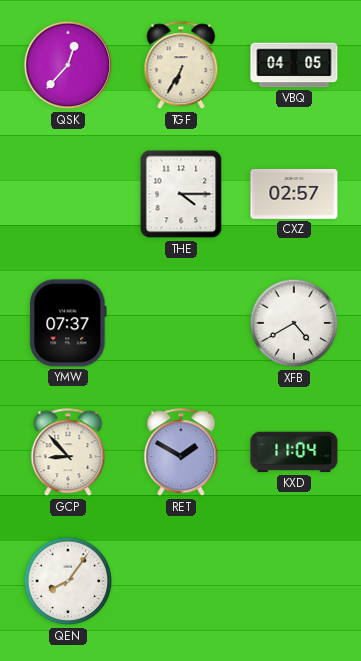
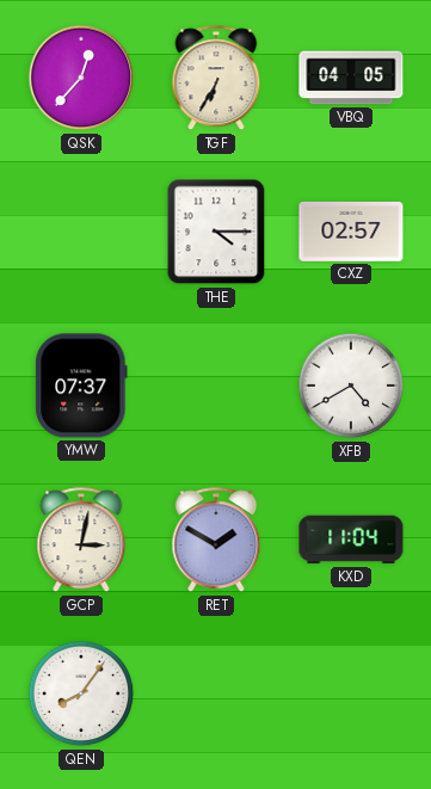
GCP: 8:53 -> 3:02
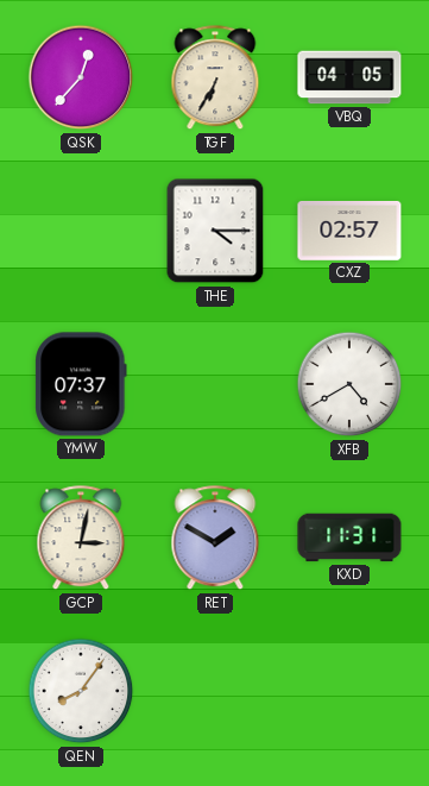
KXD: 11:04 -> 11:31
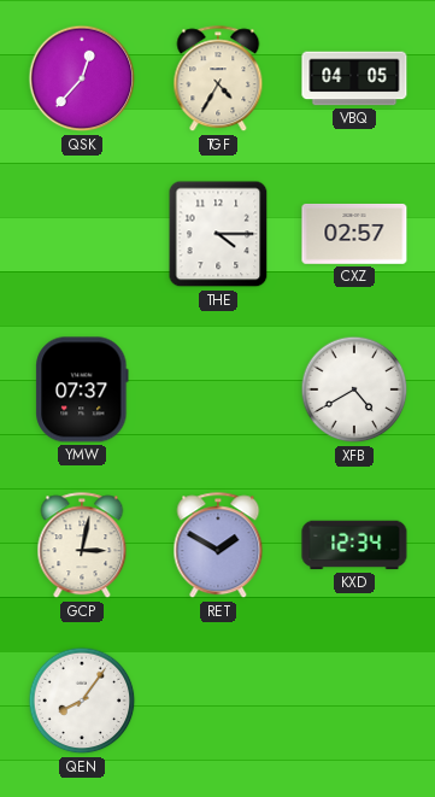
TGF: 6:35 -> 4:35
KXD: 11:31 -> 12:34
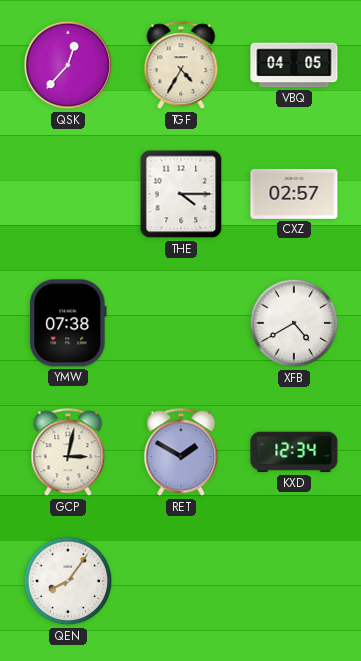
YMW: 07:37 -> 07:38
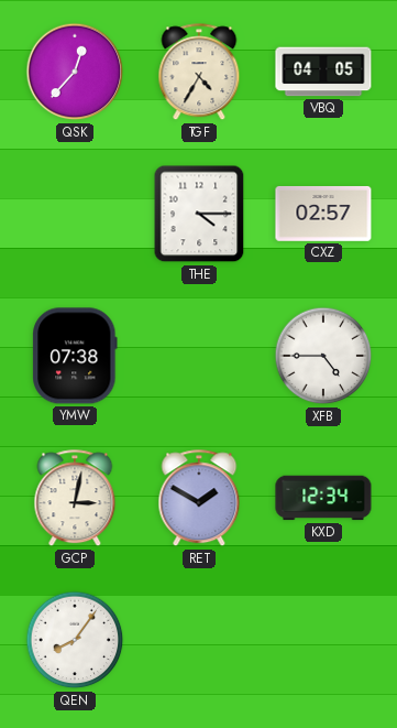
XFB: 4:40 -> 4:45
